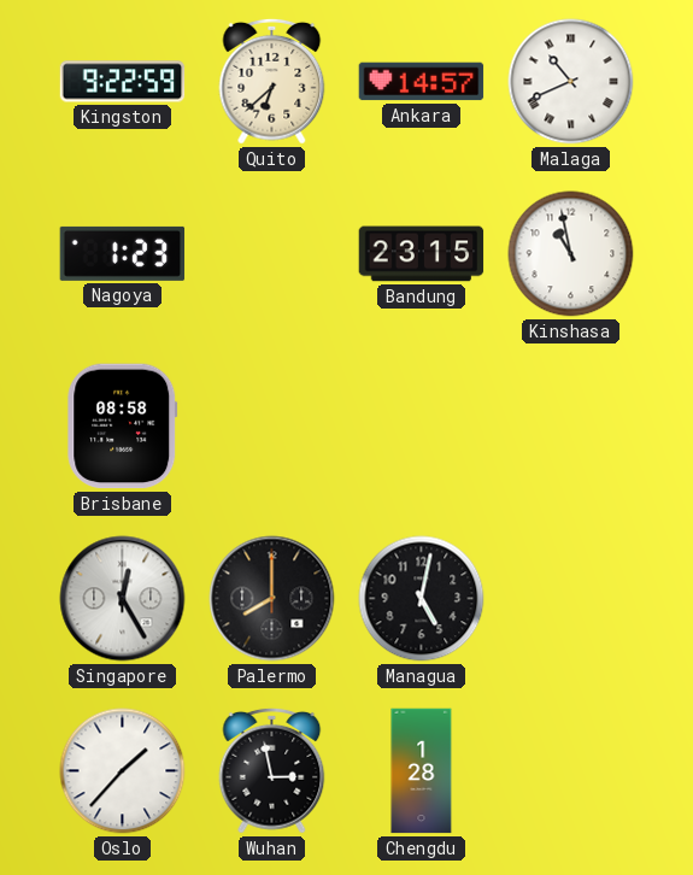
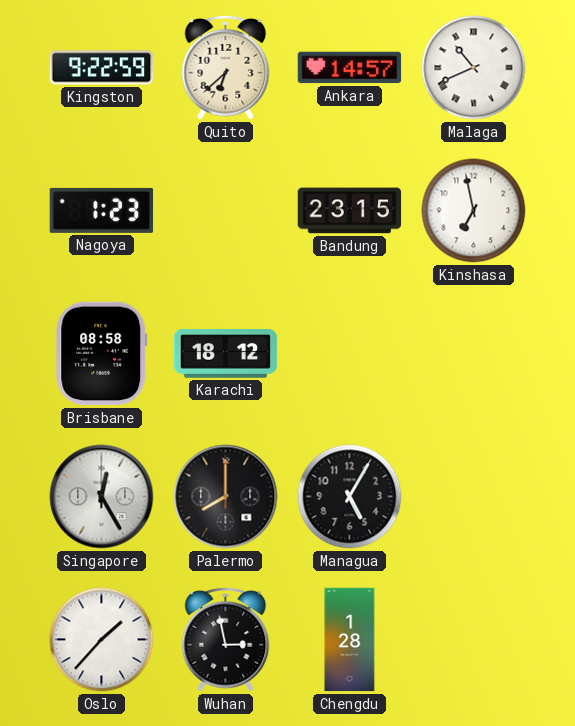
Kinshasa: 10:58 -> 6:58
Karachi: none -> 18:12
Managua: 5:02 -> 5:05
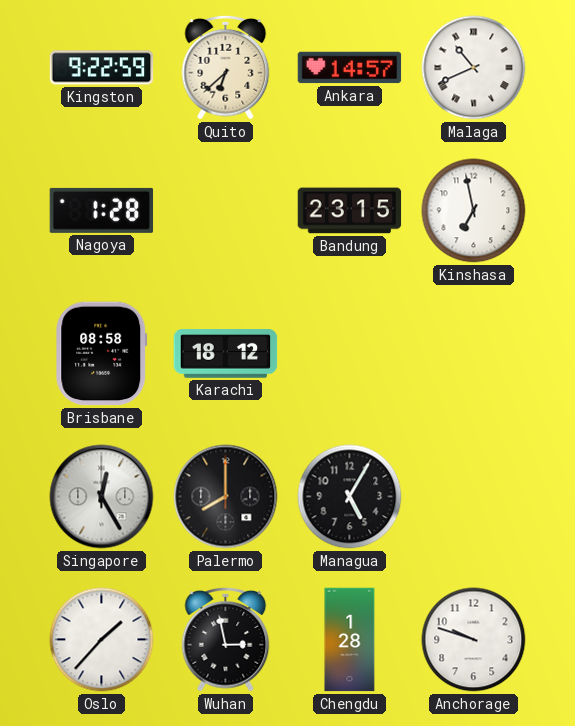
Nagoya: 1:23 -> 1:28
Anchorage: none -> 9:48
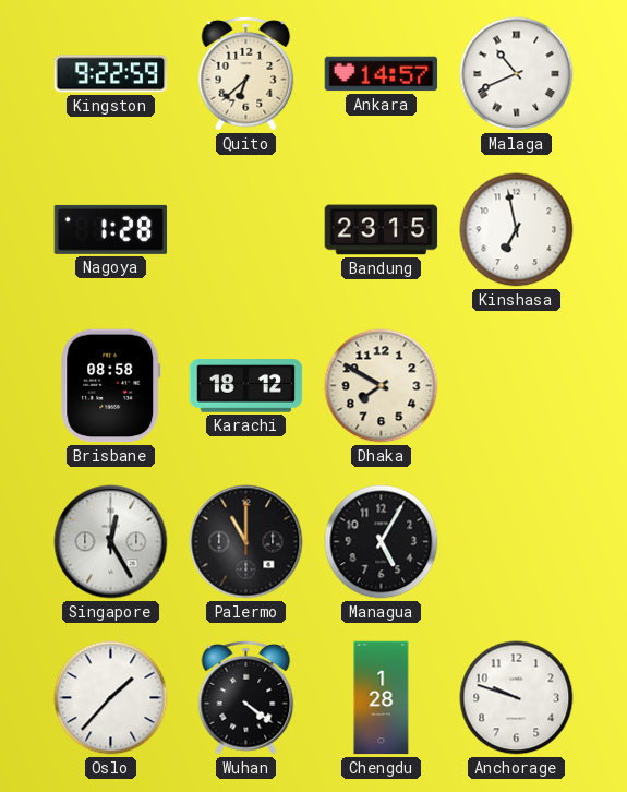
Dhaka: none -> 7:50
Palermo: 8:00 -> 11:00
Wuhan: 2:58 -> 4:21
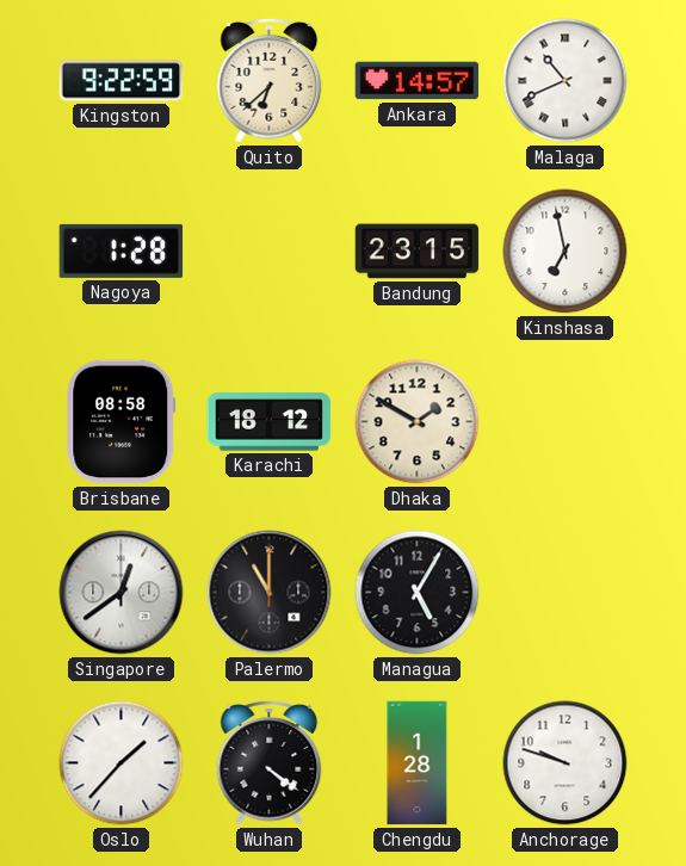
Dhaka: 7:50 -> 1:50
Singapore: 12:25 -> 12:39
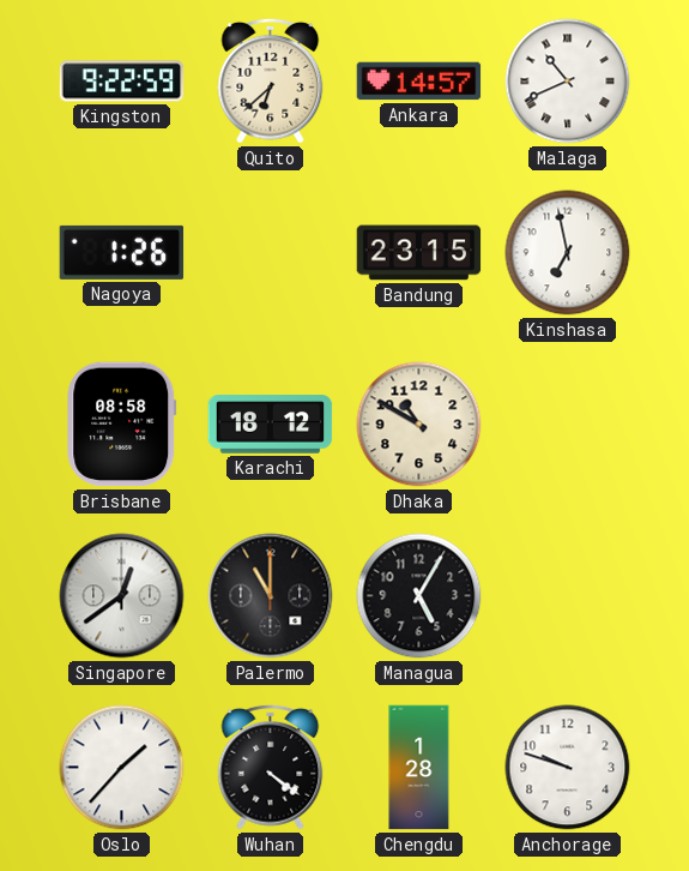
Nagoya: 1:28 -> 1:26
Dhaka: 1:50 -> 10:50
